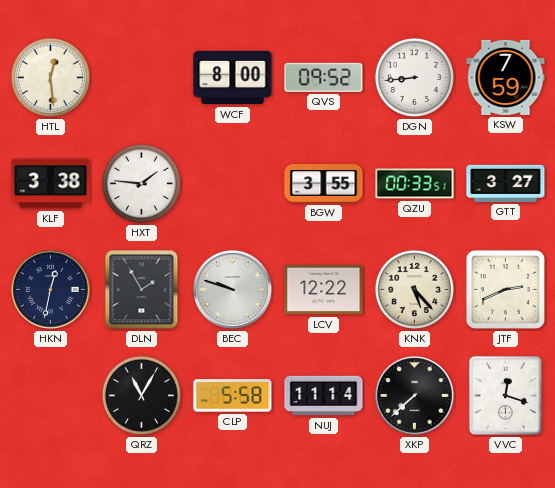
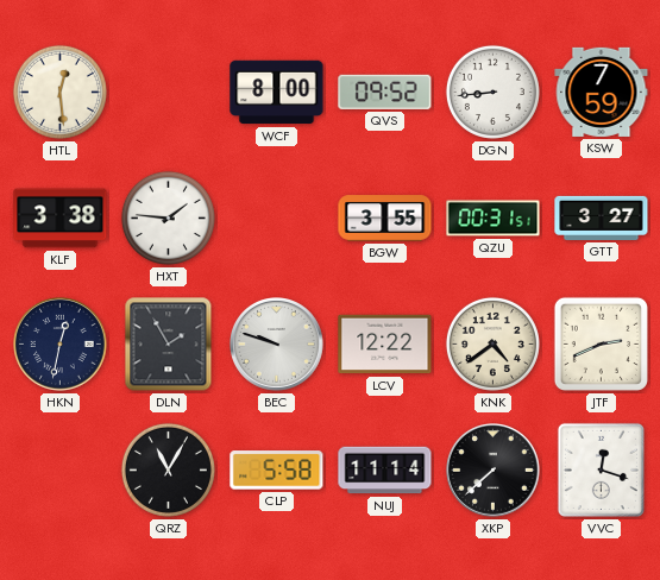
QZU: 00:33 -> 00:31
KNK: 5:23 -> 4:39
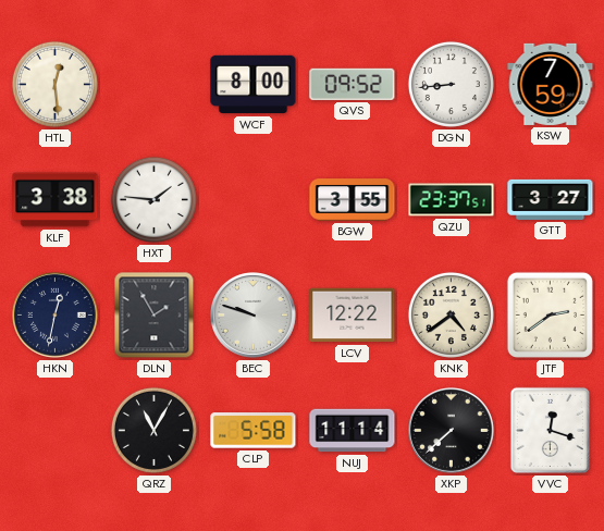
QZU: 00:31 -> 23:37
JTF: 2:41 -> 2:39
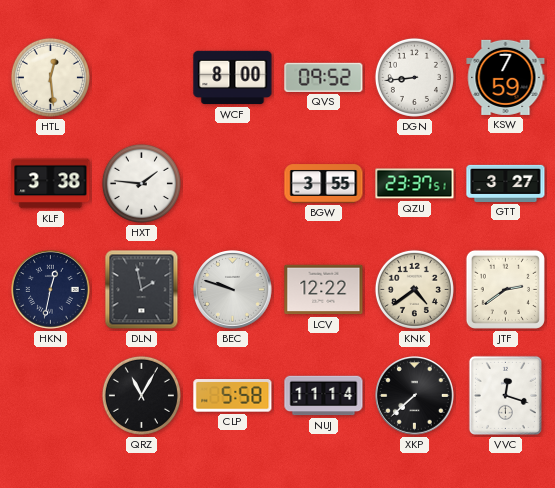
DLN: 1:55 -> 1:58
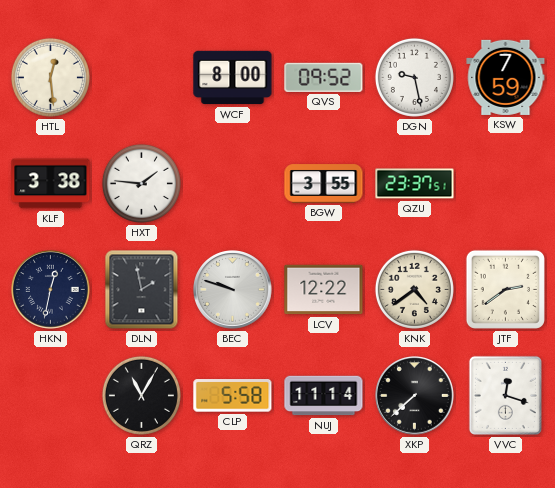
DGN: 8:44 -> 9:28
GTT: 3:27 -> none
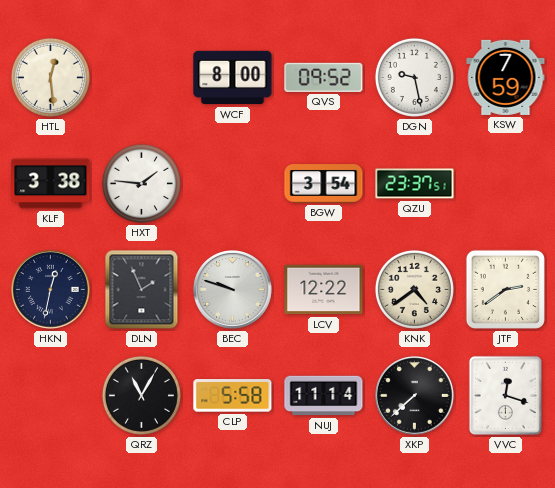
BGW: 3:55 -> 3:54
DLN: 1:58 -> 1:56
